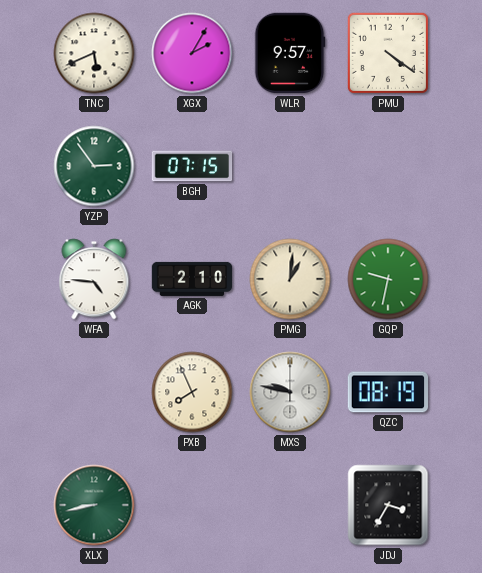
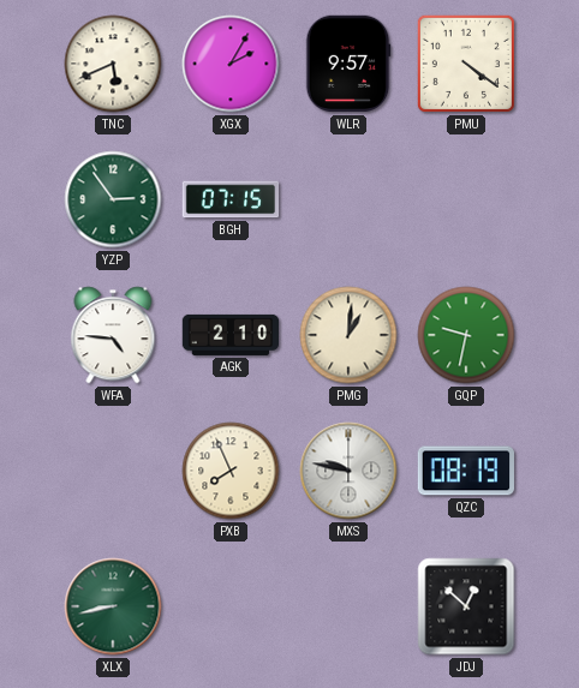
JDJ: 3:35 -> 12:52
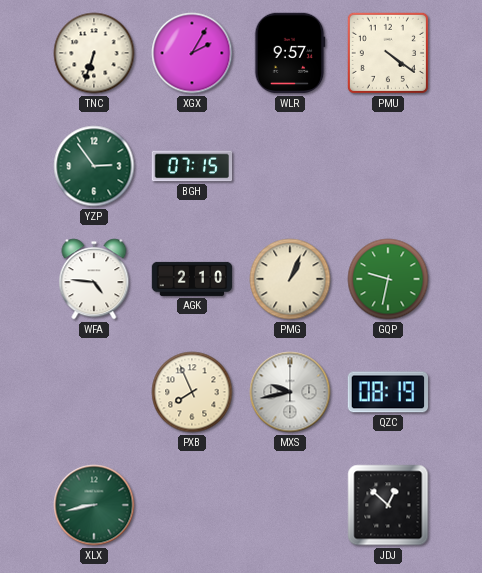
TNC: 5:41 -> 6:33
PMG: 1:01 -> 1:04
MXS: 9:47 -> 9:43
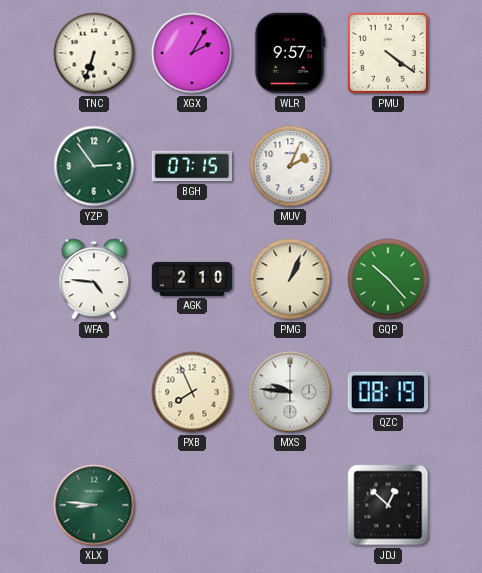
MUV: none -> 2:04
GQP: 9:32 -> 10:23
MXS: 9:43 -> 9:46
XLX: 8:43 -> 8:46
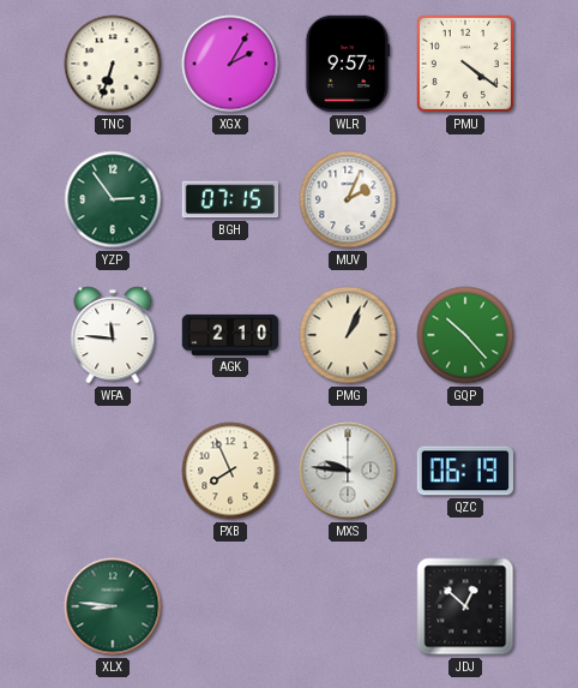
WFA: 4:46 -> 11:46
QZC: 08:19 -> 06:19
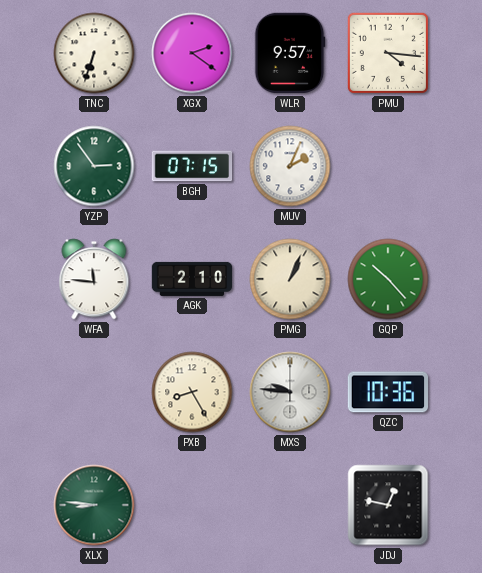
XGX: 2:05 -> 2:21
PMU: 4:21 -> 4:16
PXB: 7:56 -> 8:25
QZC: 06:19 -> 10:36
JDJ: 12:52 -> 12:47
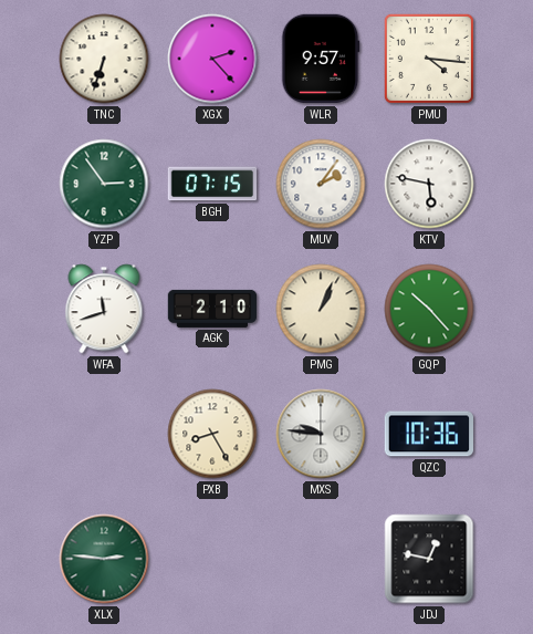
XGX: 2:21 -> 2:23
MUV: 2:04 -> 2:06
KTV: none -> 5:47
WFA: 11:46 -> 11:42
XLX: 8:46 -> 2:46
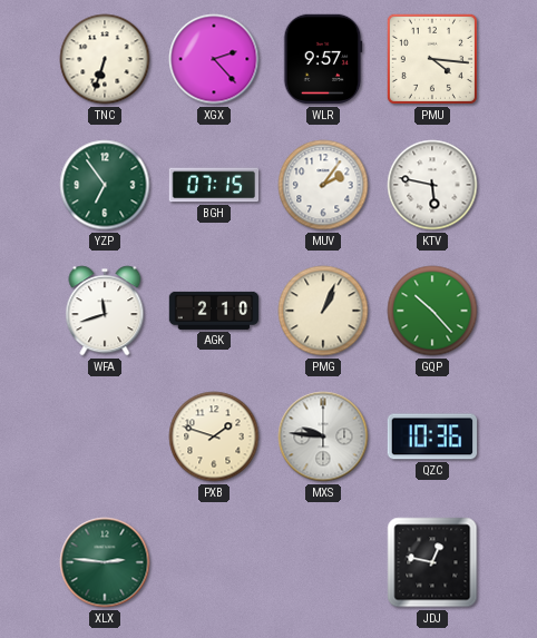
YZP: 2:54 -> 6:54
PXB: 8:25 -> 1:48
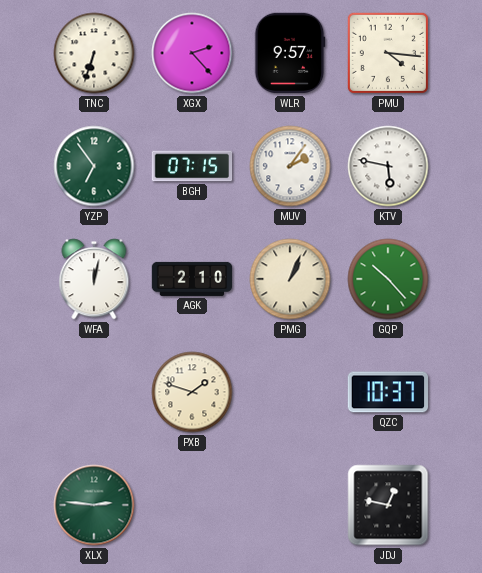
WFA: 11:42 -> 12:02
MXS: 9:46 -> none
QZC: 10:36 -> 10:37
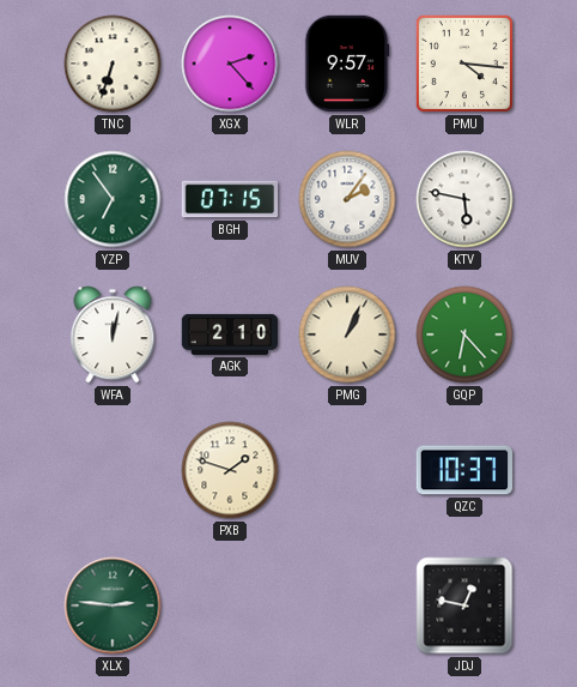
GQP: 10:23 -> 6:23
